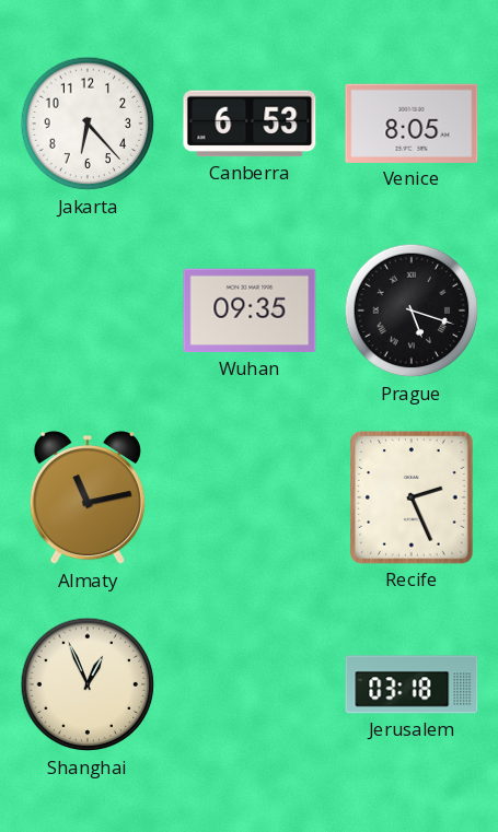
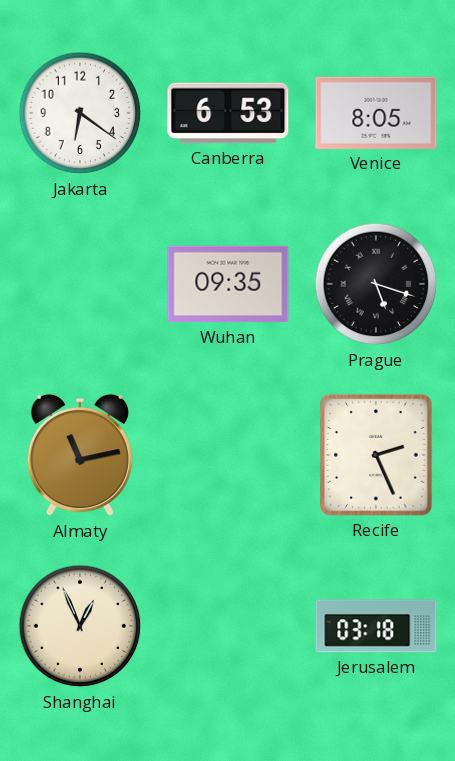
Jakarta: 6:23 -> 6:21
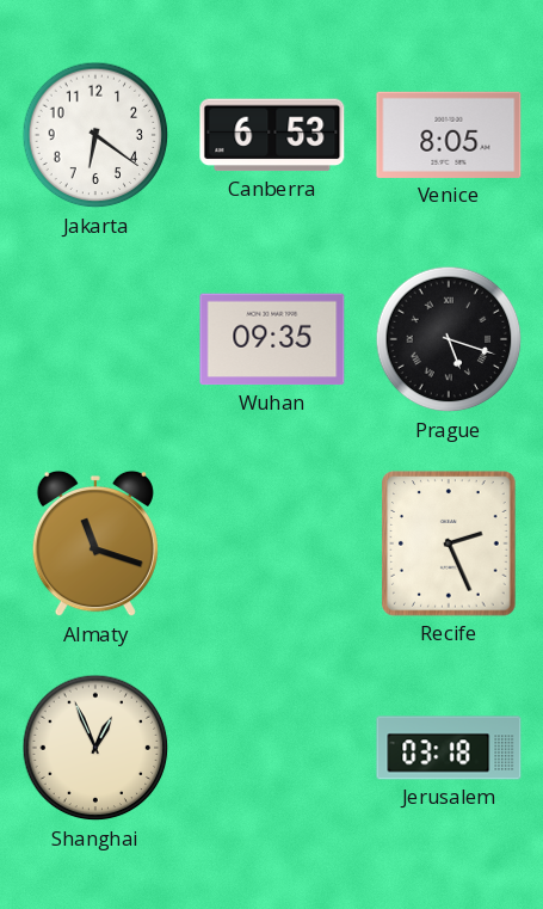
Almaty: 11:13 -> 11:18
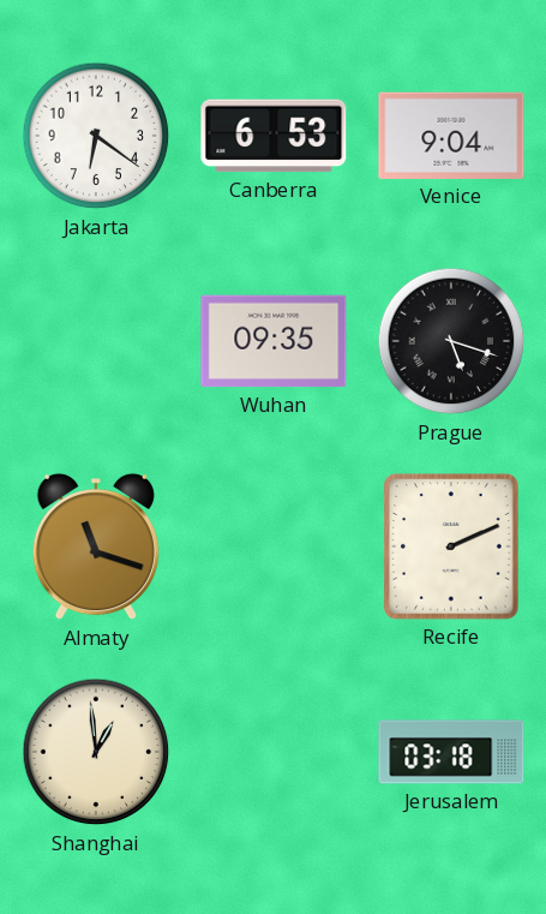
Venice: 8:05 -> 9:04
Recife: 2:26 -> 2:11
Shanghai: 12:56 -> 12:59
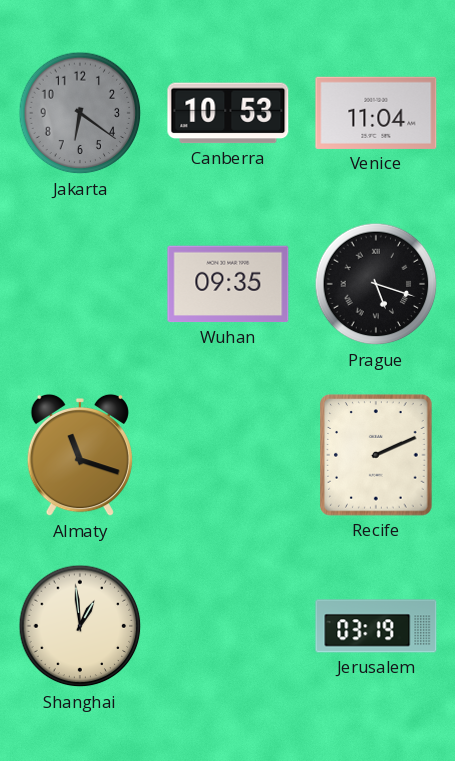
Jakarta dial: white -> grey
Canberra: 6:53 -> 10:53
Venice: 9:04 -> 11:04
Jerusalem: 03:18 -> 03:19
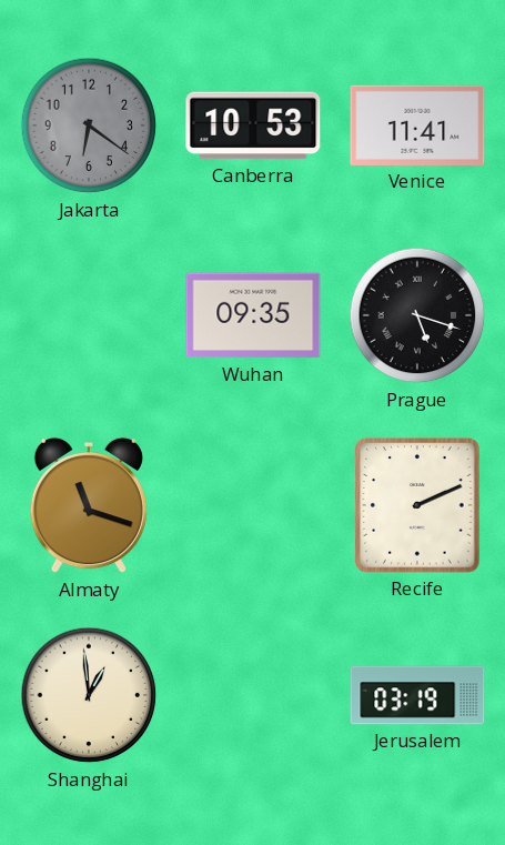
Venice: 11:04 -> 11:41
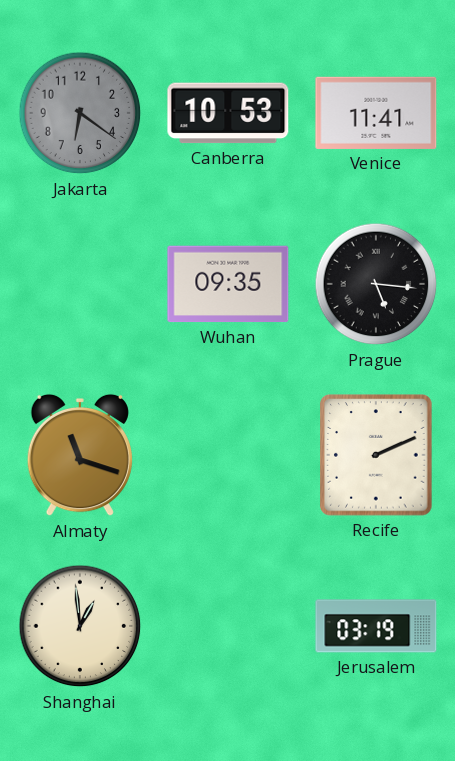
Prague: 5:18 -> 5:16
